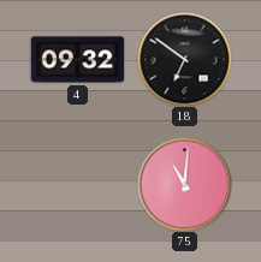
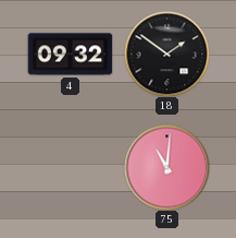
18: 6:51 -> 1:51
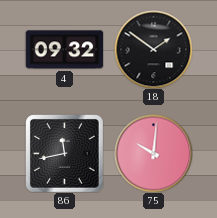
86: none -> 11:43
75: 11:01 -> 10:01
